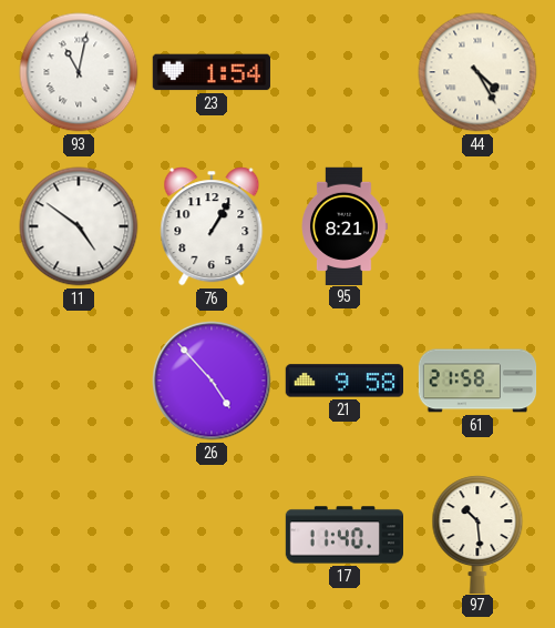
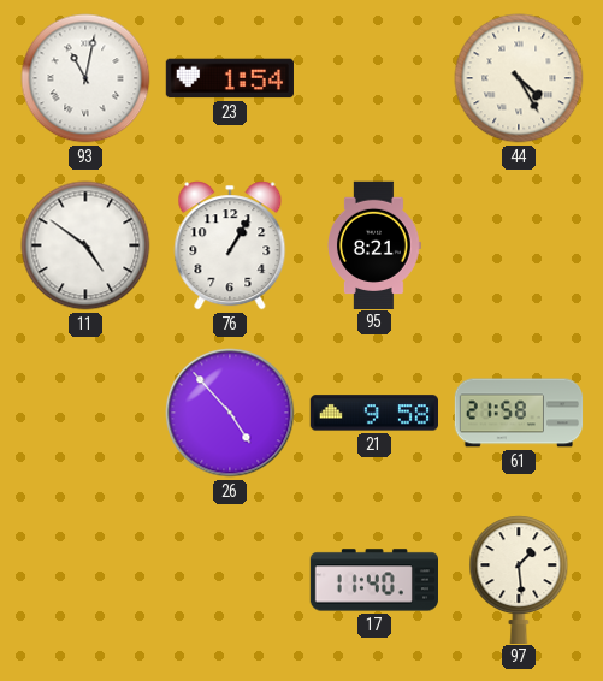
97: 10:29 -> 1:29
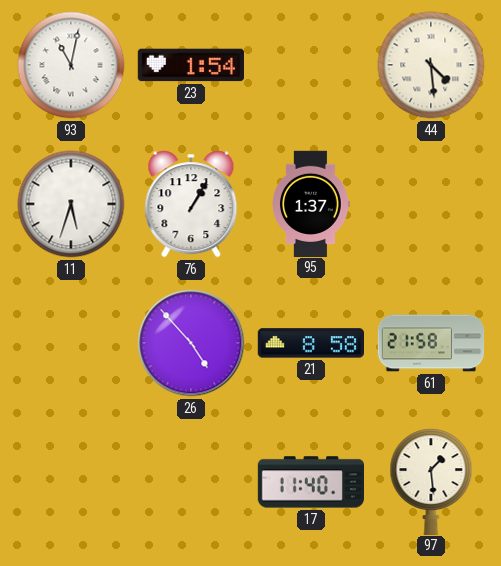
44: 4:25 -> 4:29
11: 4:51 -> 5:33
95: 8:21 -> 1:37
21: 9:58 -> 8:58
